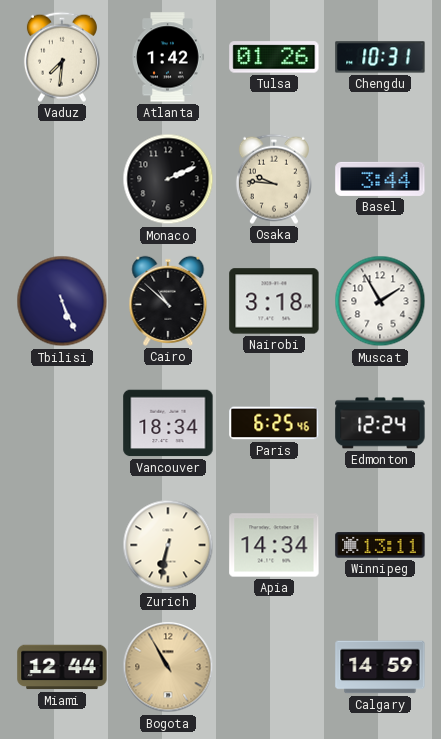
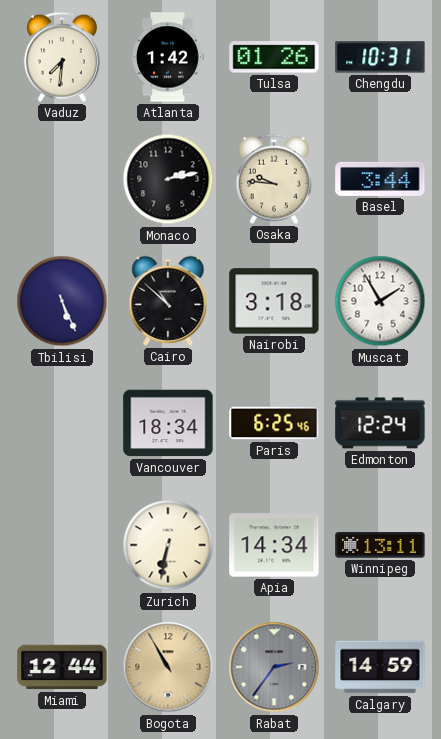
Monaco: 2:11 -> 2:13
Rabat: none -> 2:36
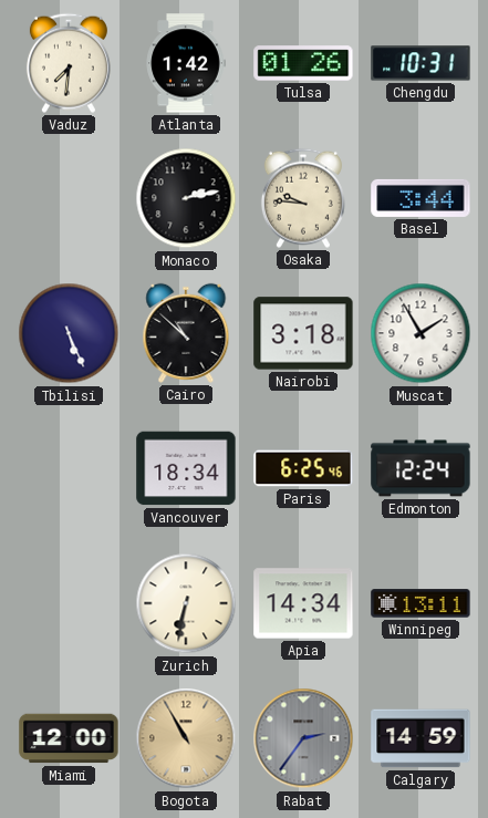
Miami: 12:44 -> 12:00
